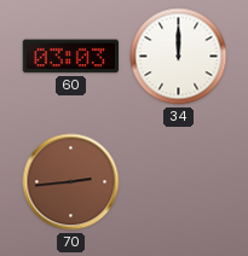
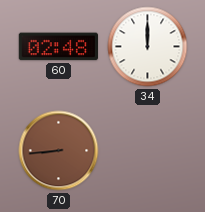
60: 03:03 -> 02:48
70: 2:44 -> 8:44
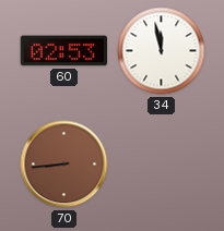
60: 02:48 -> 02:53
34: 12:00 -> 11:58
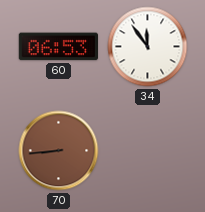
60: 02:53 -> 06:53
34: 11:58 -> 11:54
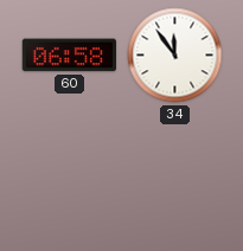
60: 06:53 -> 06:58
70: 8:44 -> none
